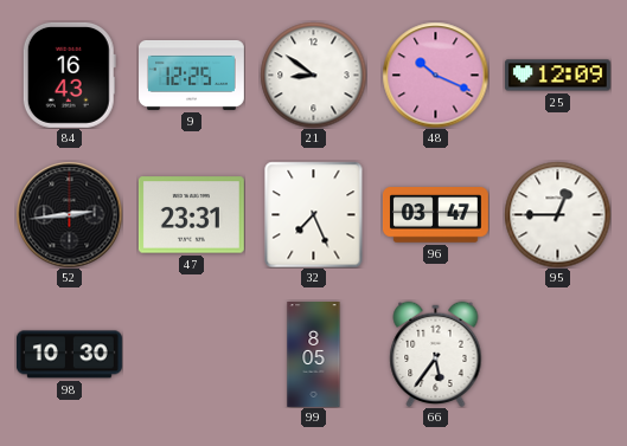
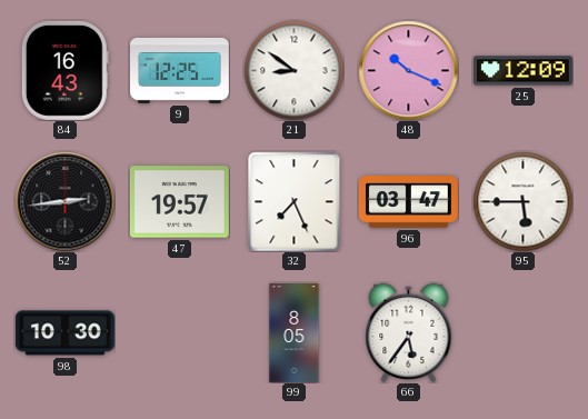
47: 23:31 -> 19:57
95: 12:45 -> 5:45
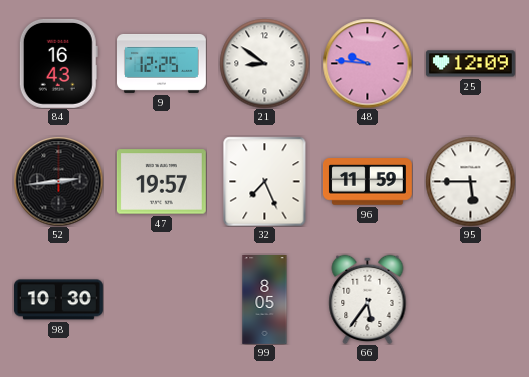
48: 10:19 -> 9:46
96: 03:47 -> 11:59
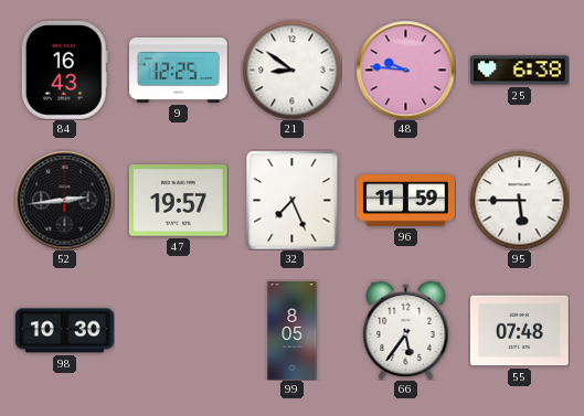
25: 12:09 -> 6:38
55: none -> 07:48
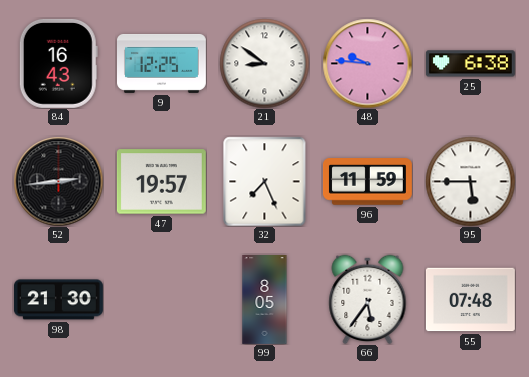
98: 10:30 -> 21:30
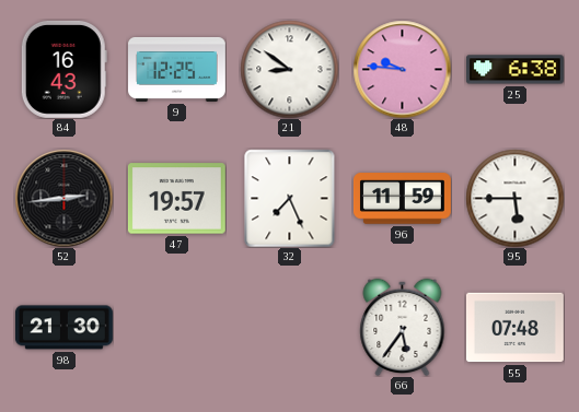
99: 8:05 -> none
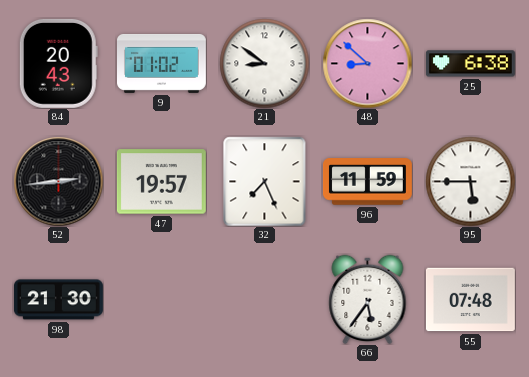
84: 16:43 -> 20:43
9: 12:25 -> 01:02
48: 9:46 -> 8:52
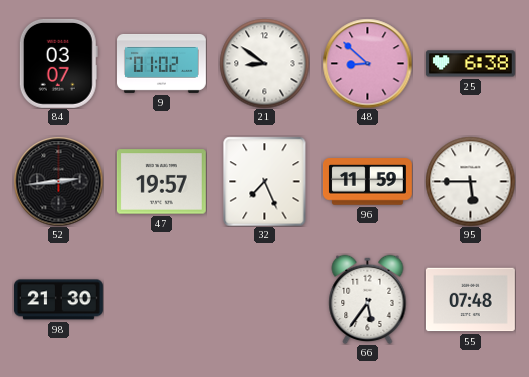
84: 20:43 -> 03:07
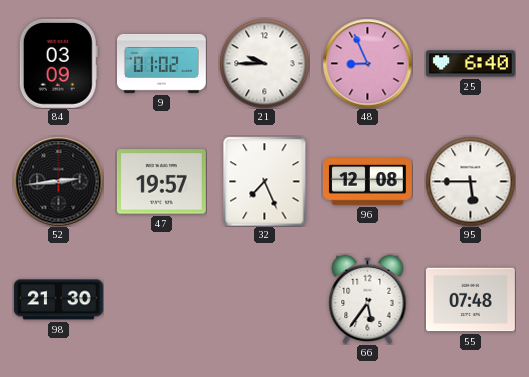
84: 03:07 -> 03:09
21: 8:51 -> 9:45
48: 8:52 -> 8:56
25: 6:38 -> 6:40
96: 11:59 -> 12:08
